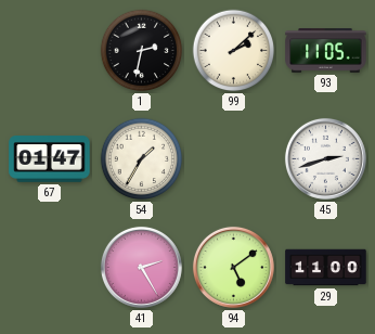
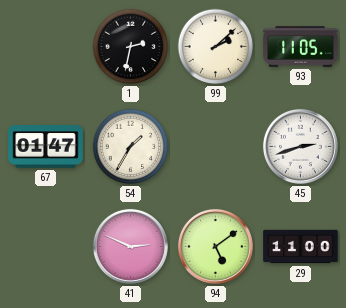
41: 2:25 -> 2:49
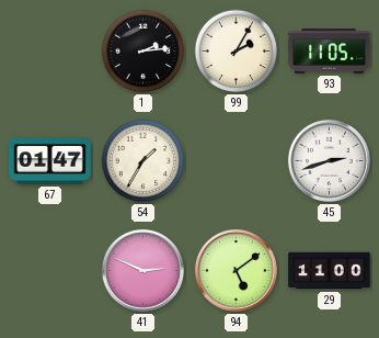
1: 2:32 -> 2:14
99: 2:08 -> 2:05
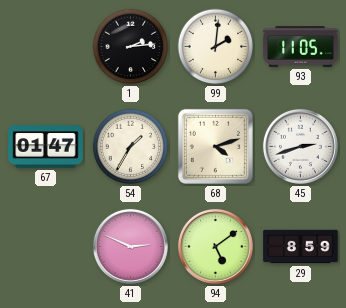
99: 2:05 -> 2:01
68: none -> 4:12
29: 11:00 -> 8:59
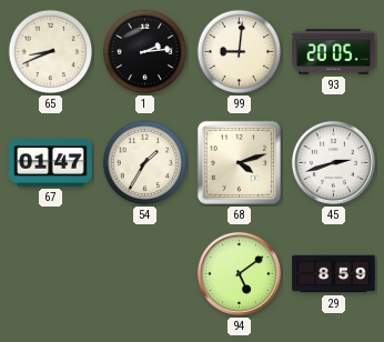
65: none -> 8:41
99: 2:01 -> 9:01
93: 11:05 -> 20:05
41: 2:49 -> none
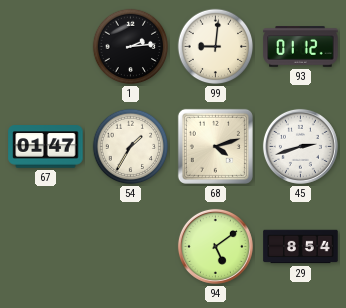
65: 8:41 -> none
93: 20:05 -> 01:12
29: 8:59 -> 8:54
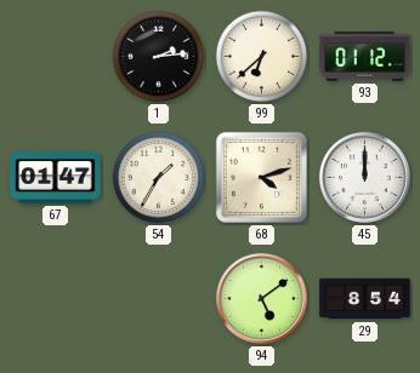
99: 9:01 -> 6:38
45: 2:42 -> 12:00
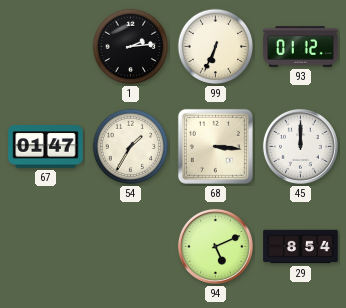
99: 6:38 -> 6:34
68: 4:12 -> 3:16
94: 5:09 -> 5:11
